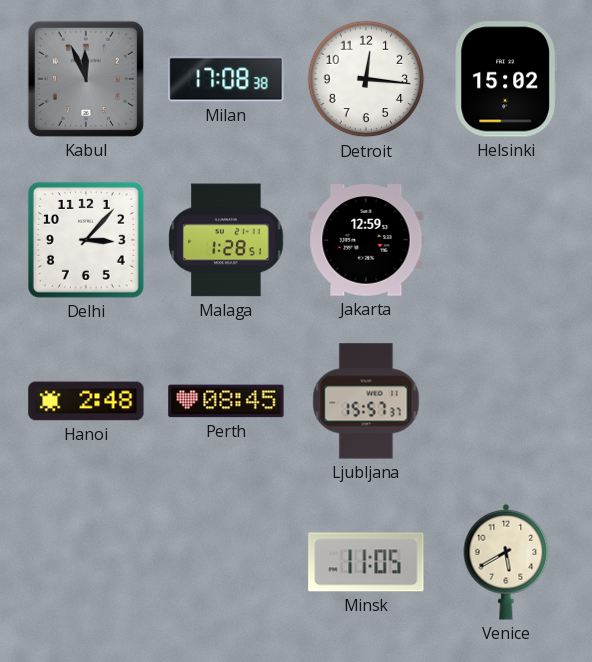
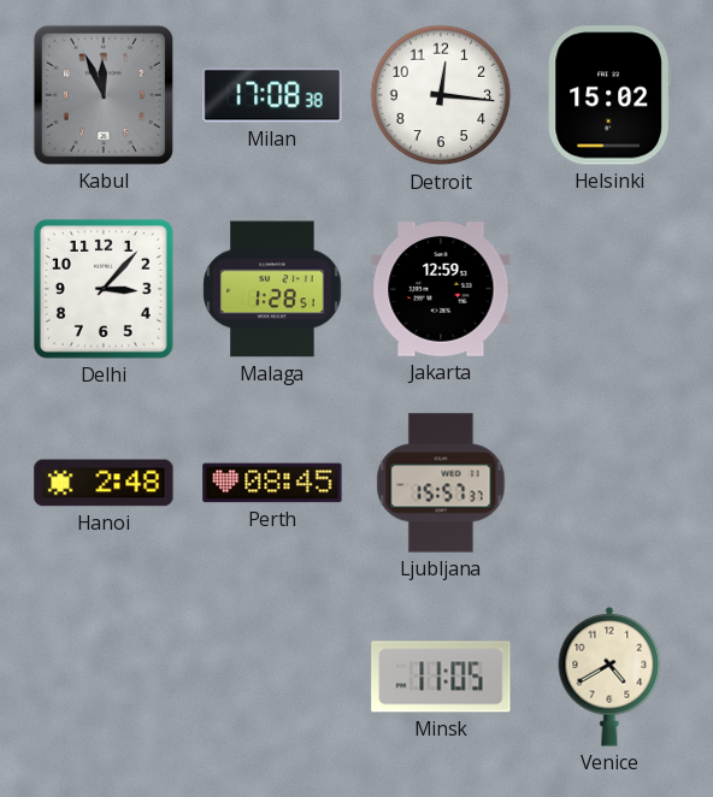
Venice: 5:40 -> 4:40
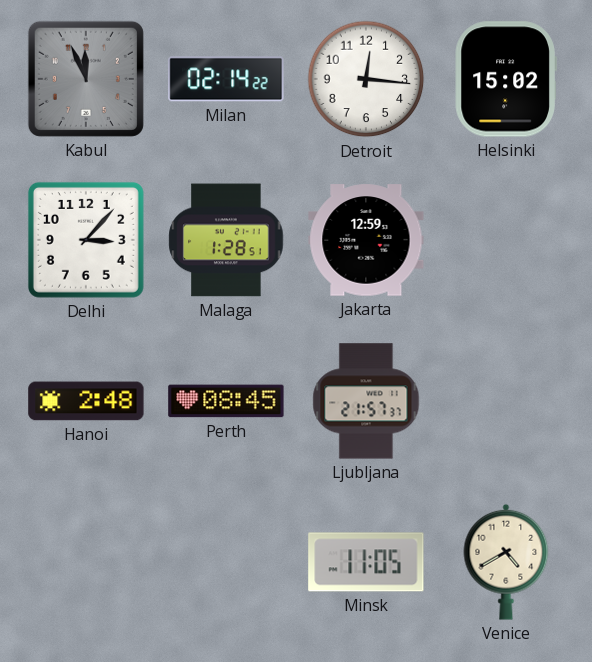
Milan: 17:08 -> 02:14
Ljubljana: 15:57 -> 21:57
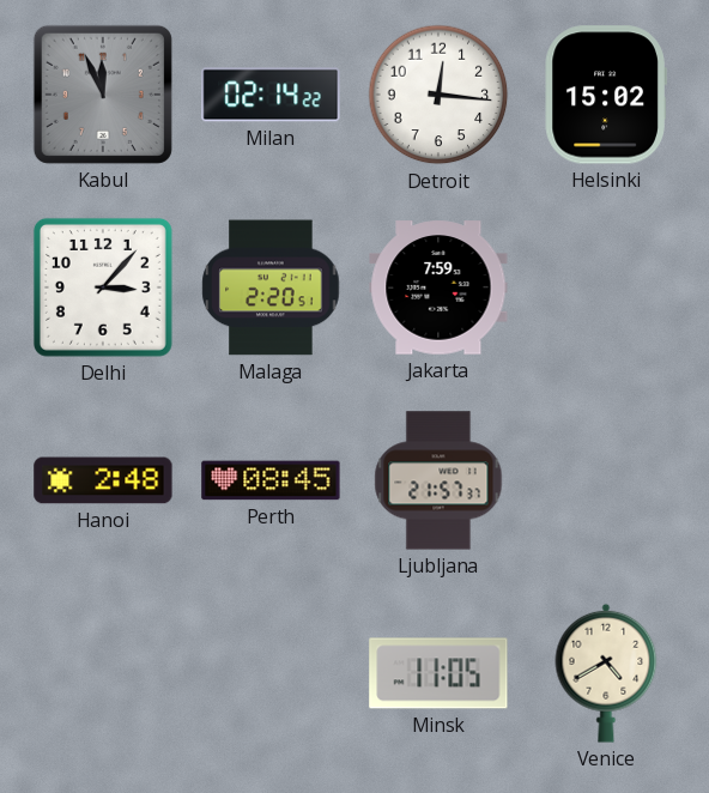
Malaga: 1:28 -> 2:20
Jakarta: 12:59 -> 7:59
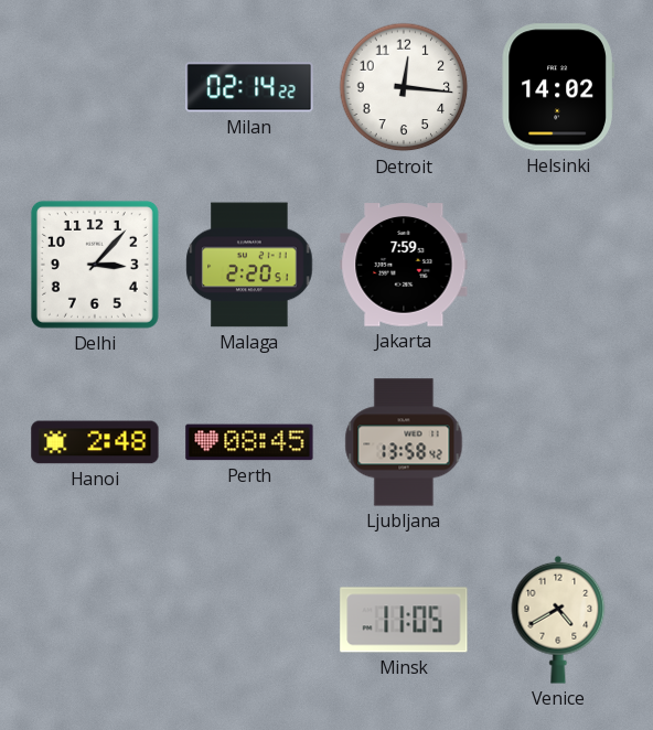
Kabul: 11:56 -> none
Helsinki: 15:02 -> 14:02
Ljubljana: 21:57 -> 13:58
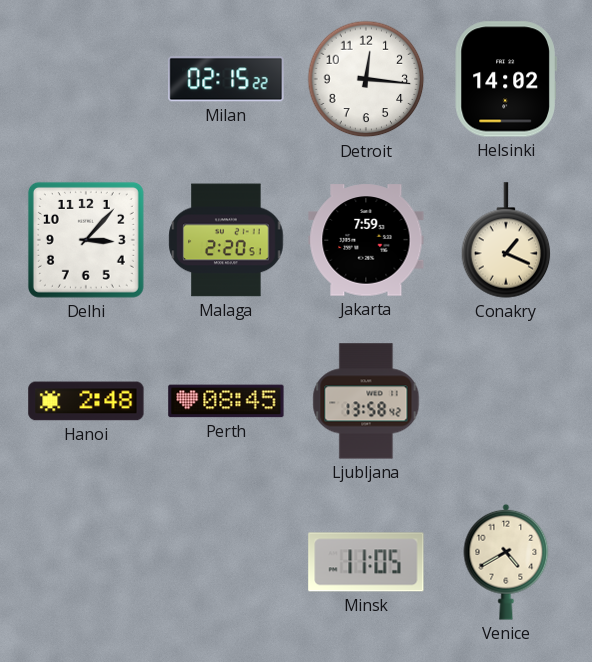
Milan: 02:14 -> 02:15
Conakry: none -> 1:19
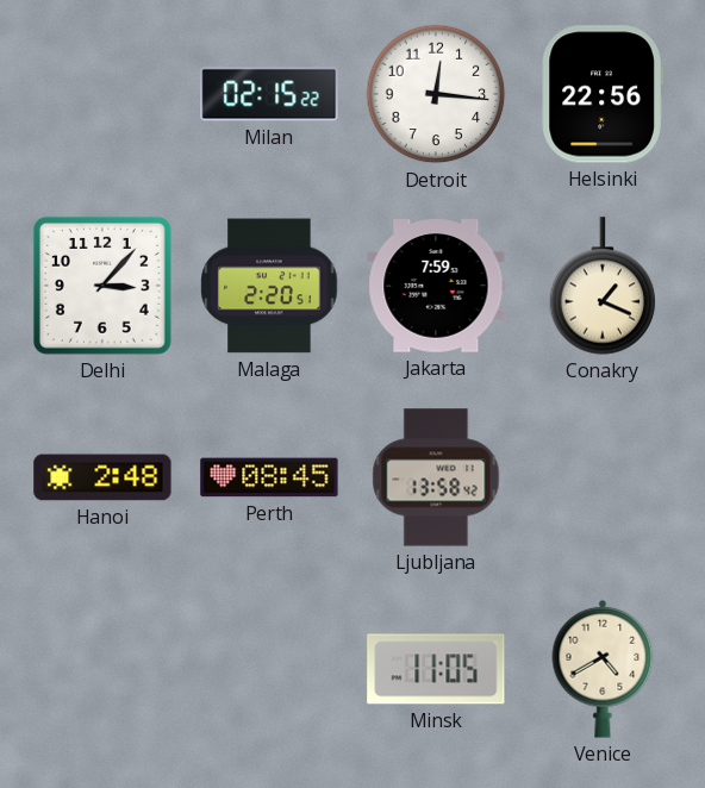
Helsinki: 14:02 -> 22:56
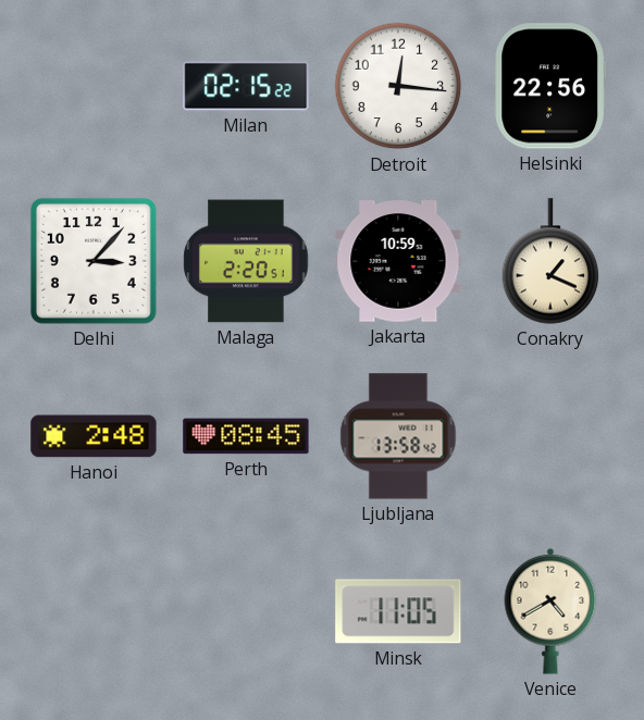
Jakarta: 7:59 -> 10:59
